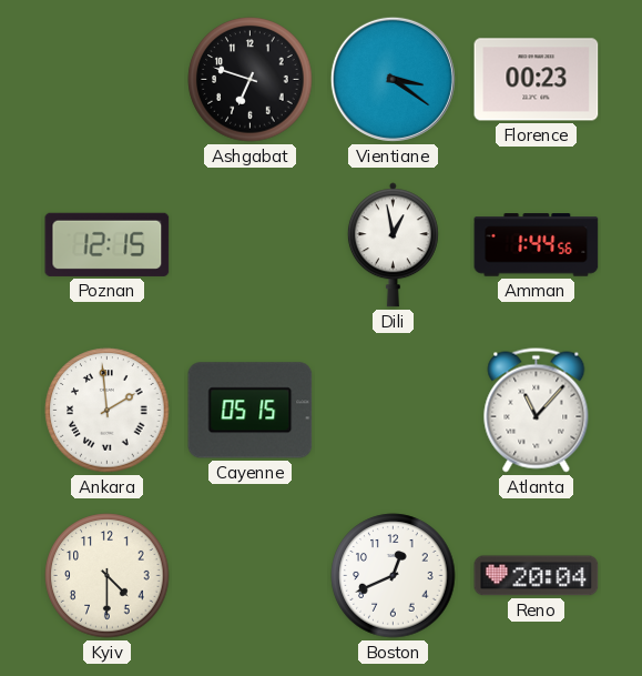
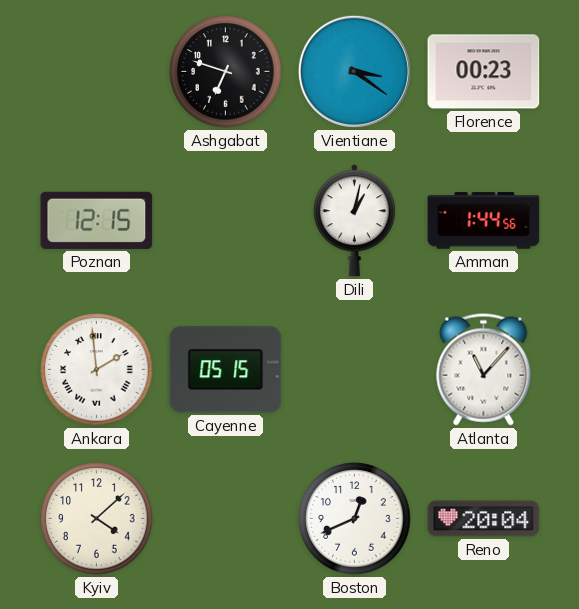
Dili: 12:58 -> 1:02
Kyiv: 4:30 -> 4:08
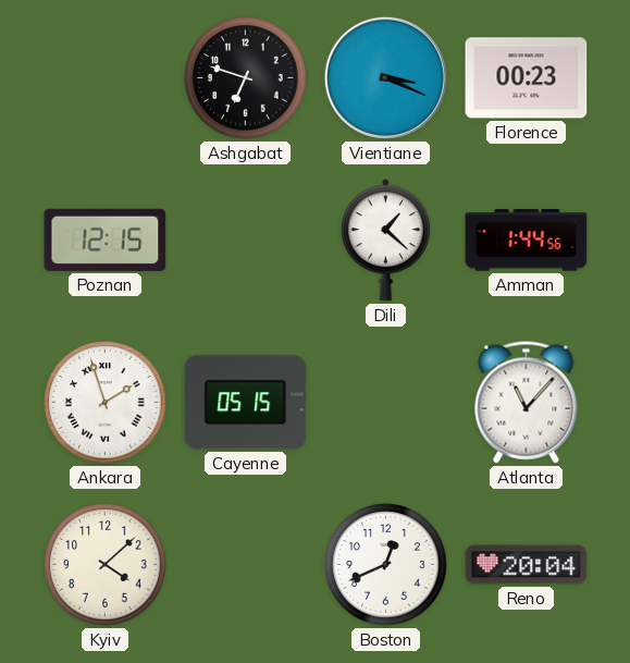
Vientiane: 3:21 -> 3:19
Dili: 1:02 -> 1:22
Ankara: 1:59 -> 1:57
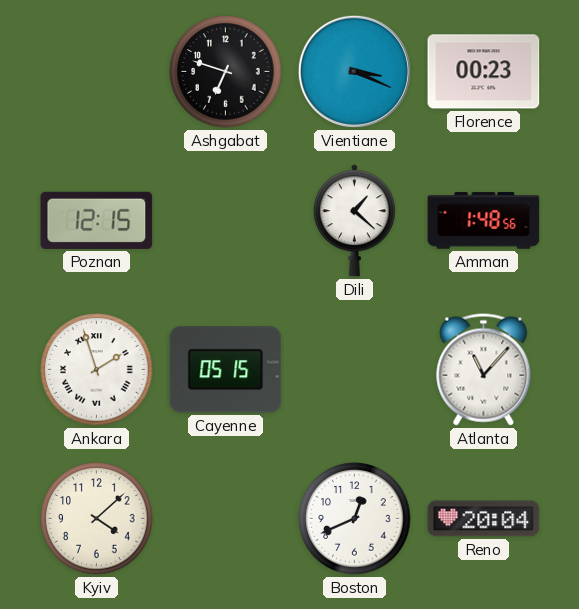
Amman: 1:44 -> 1:48
